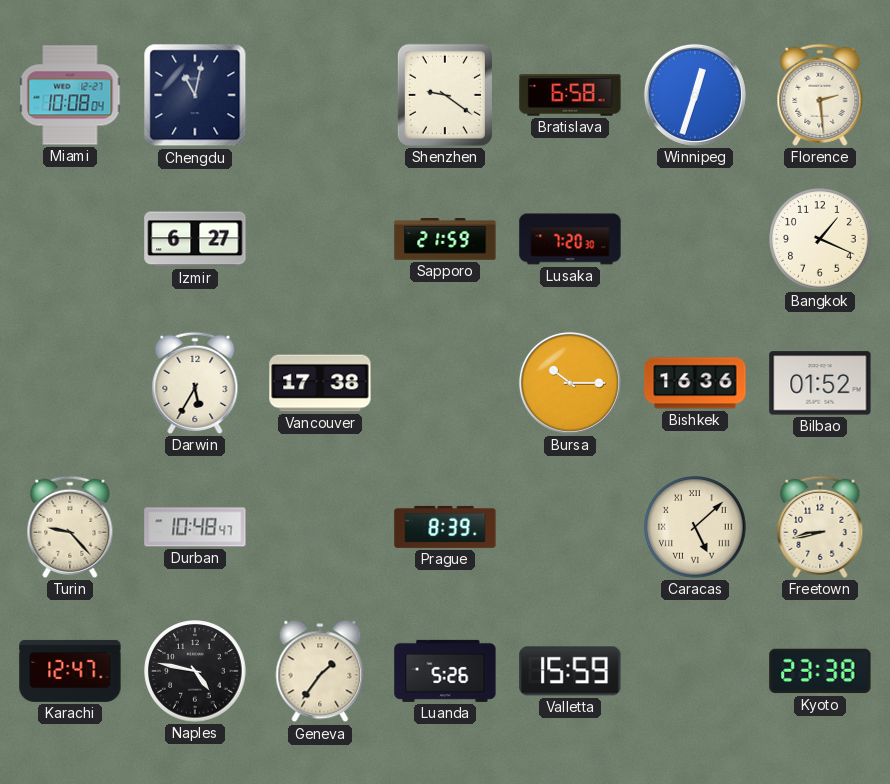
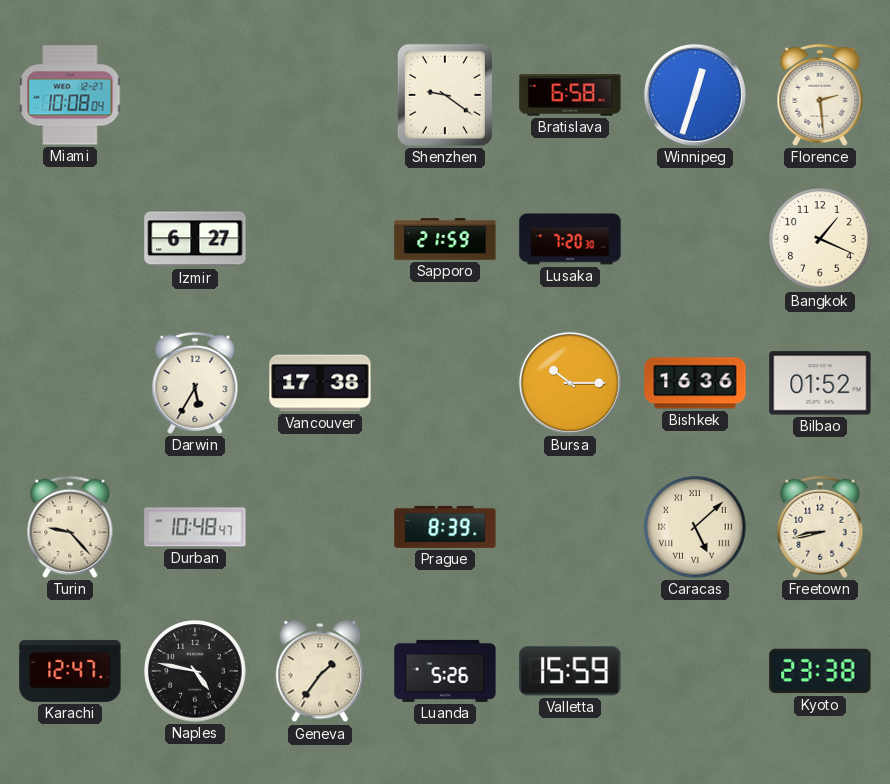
Chengdu: 11:02 -> none
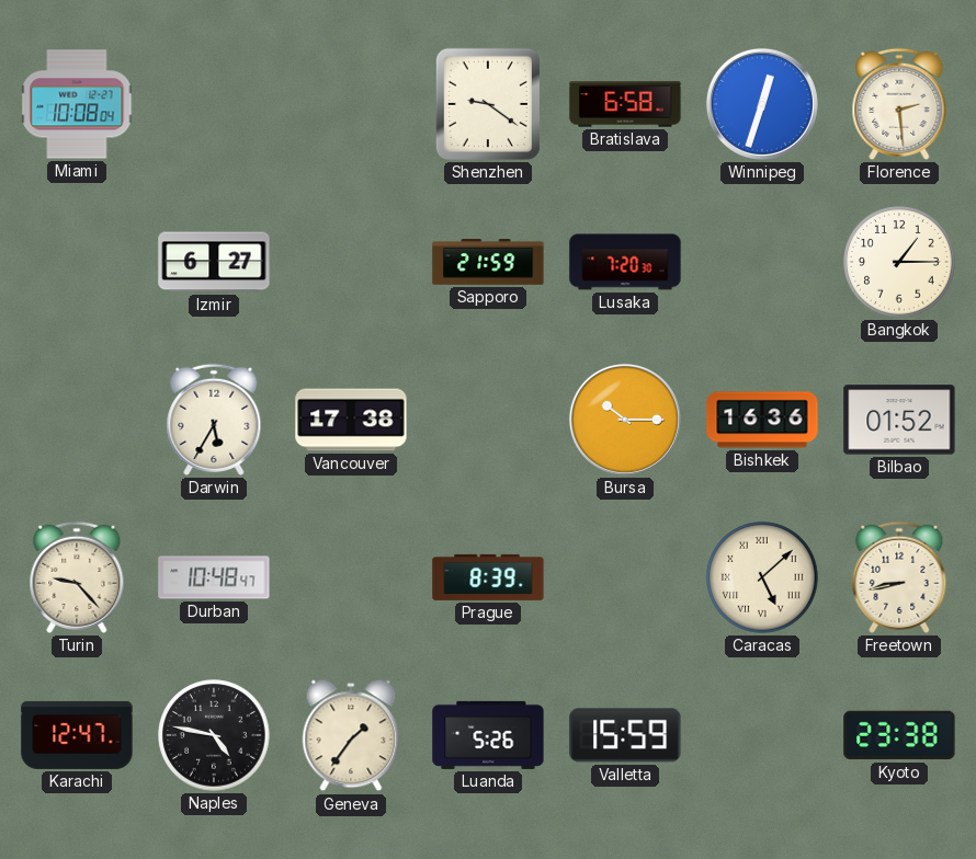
Bangkok: 1:19 -> 1:15
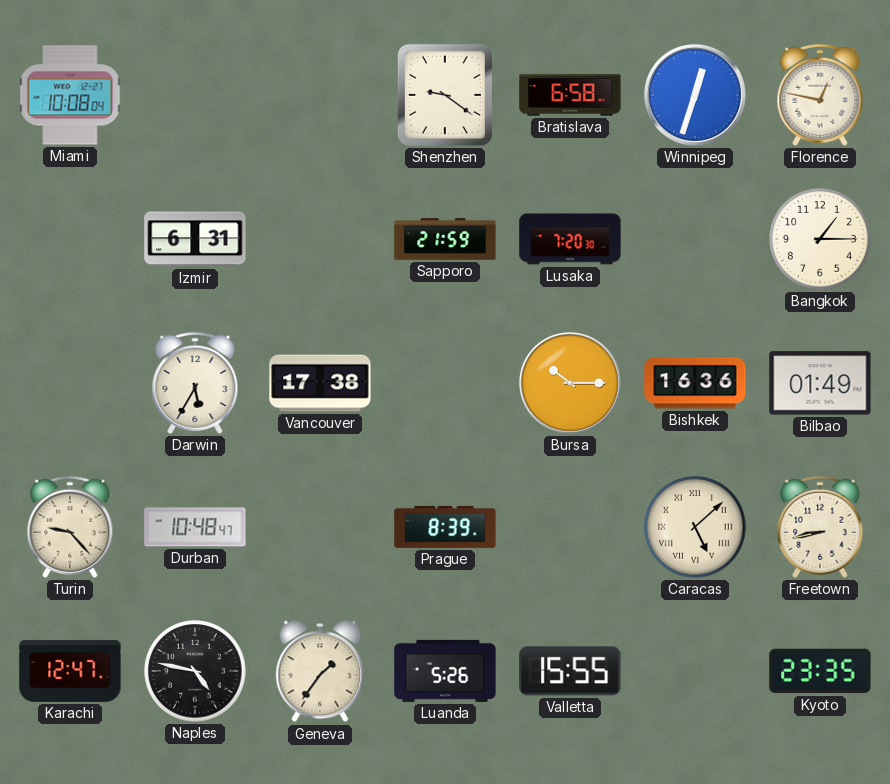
Florence: 2:29 -> 12:47
Izmir: 6:27 -> 6:31
Bilbao: 01:52 -> 01:49
Valletta: 15:59 -> 15:55
Kyoto: 23:38 -> 23:35
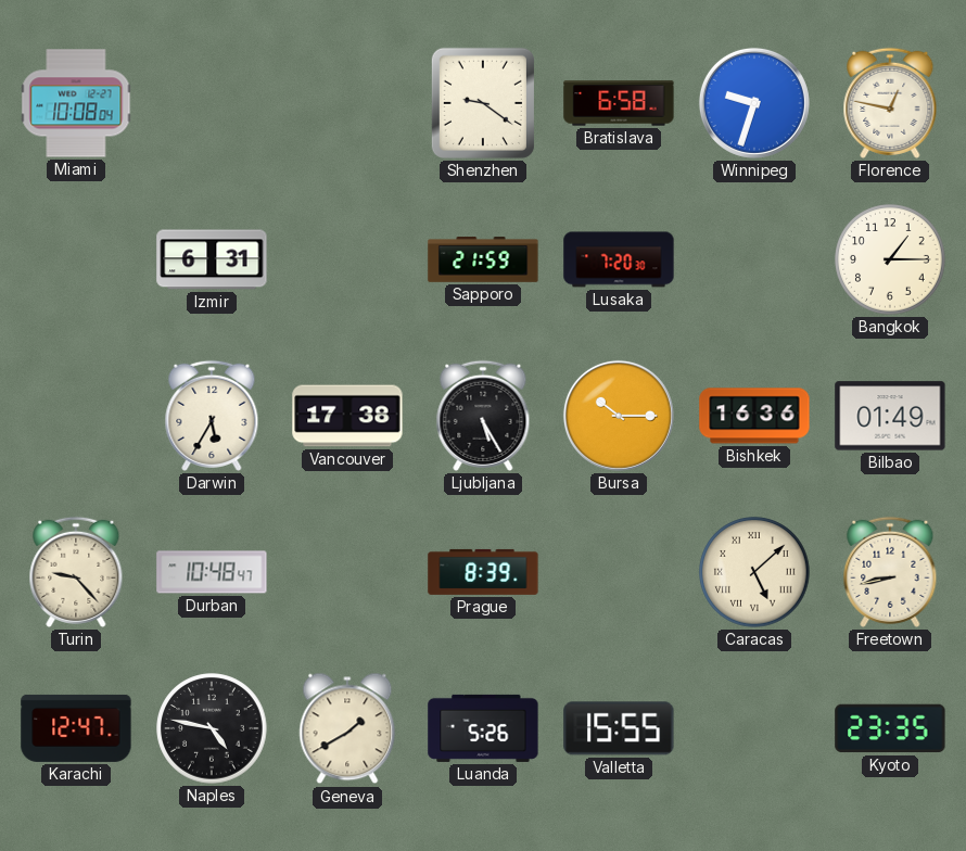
Winnipeg: 12:33 -> 9:33
Ljubljana: none -> 5:25
Geneva: 1:36 -> 1:40
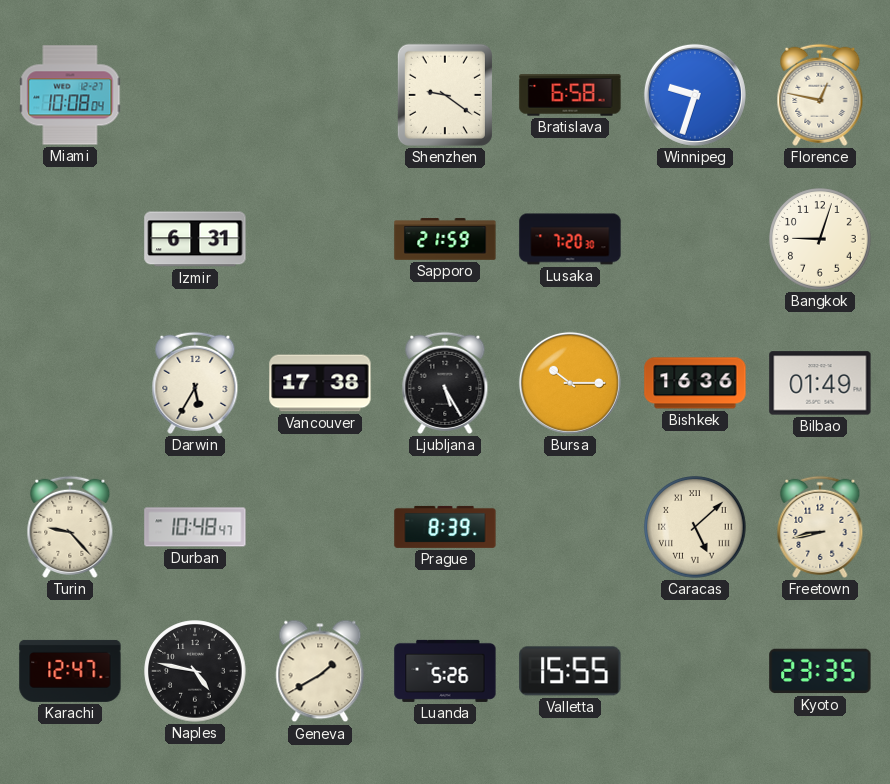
Bangkok: 1:15 -> 9:03
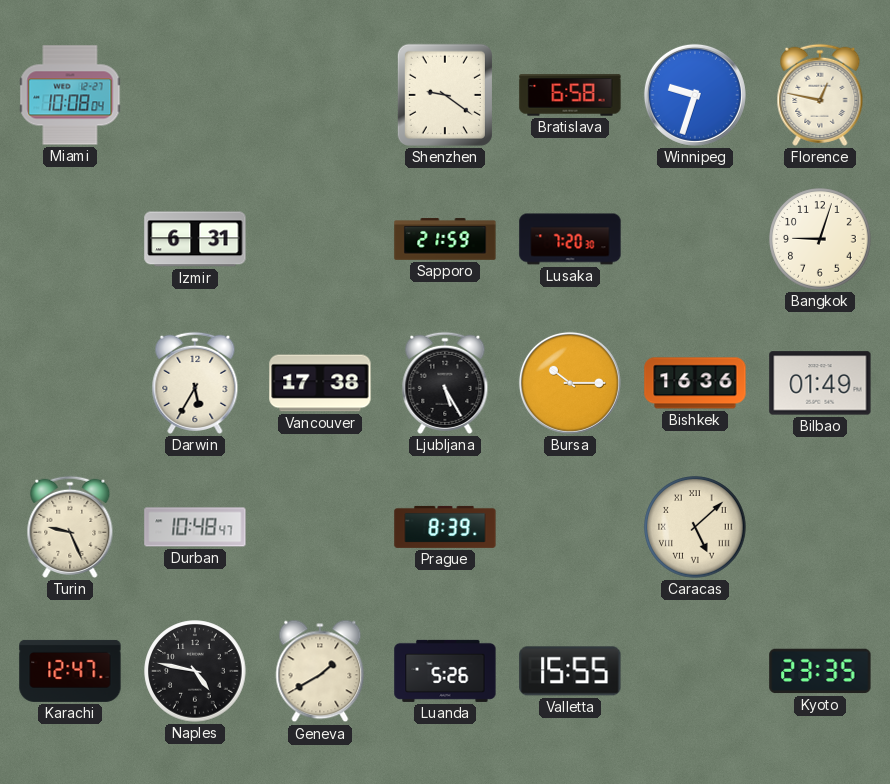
Turin: 9:23 -> 9:26
Freetown: 8:43 -> none
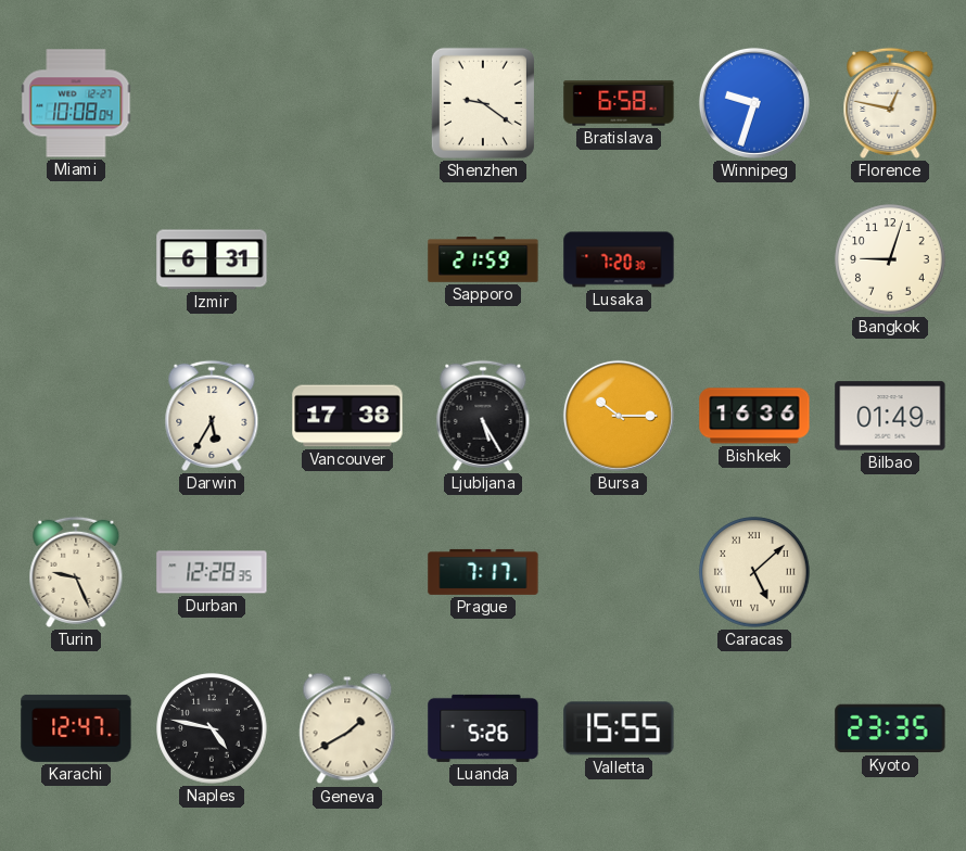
Durban: 10:48 -> 12:28
Prague: 8:39 -> 7:17
